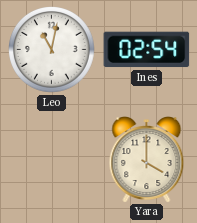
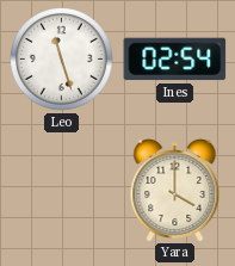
Leo: 11:02 -> 11:27
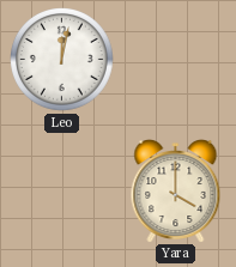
Leo: 11:27 -> 12:02
Ines: 02:54 -> none
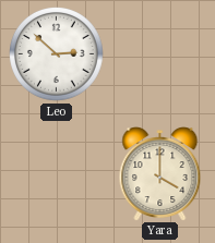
Leo: 12:02 -> 2:52
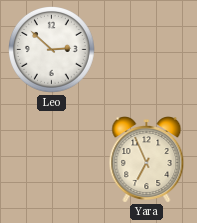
Yara: 4:00 -> 6:56
